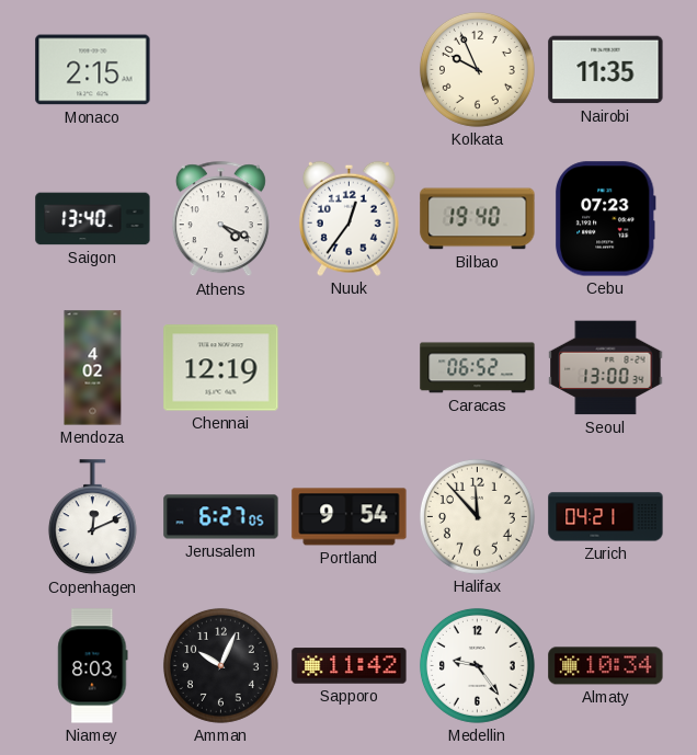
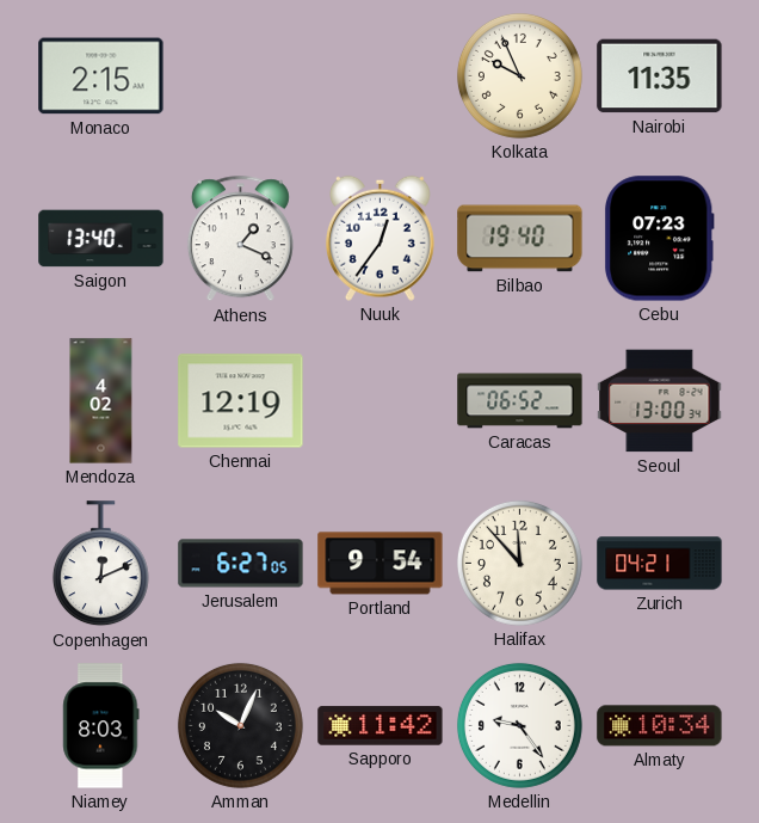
Athens: 4:19 -> 1:19
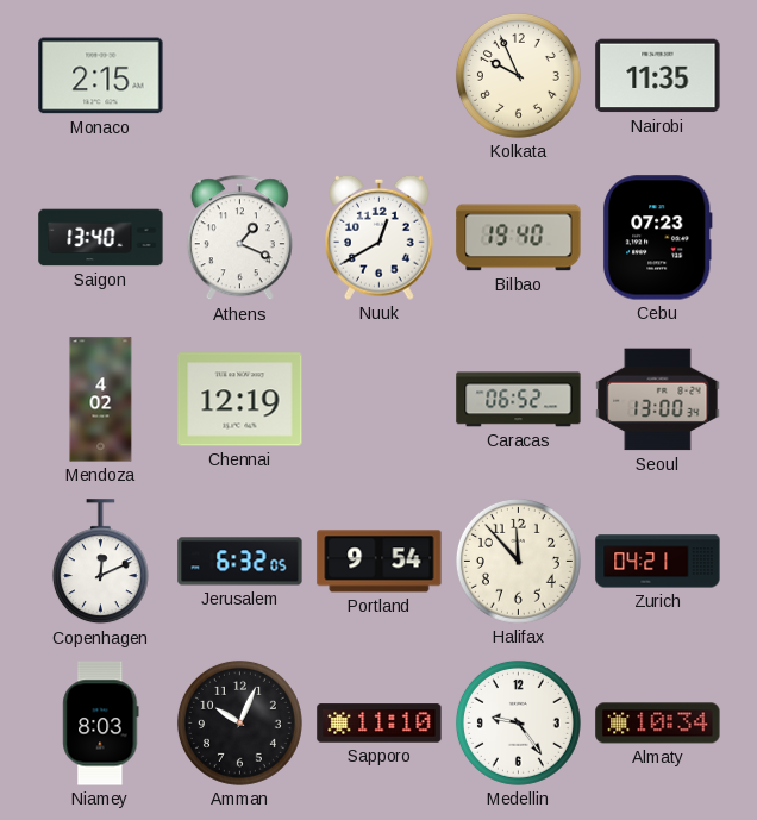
Nuuk: 12:36 -> 12:40
Jerusalem: 6:27 -> 6:32
Sapporo: 11:42 -> 11:10
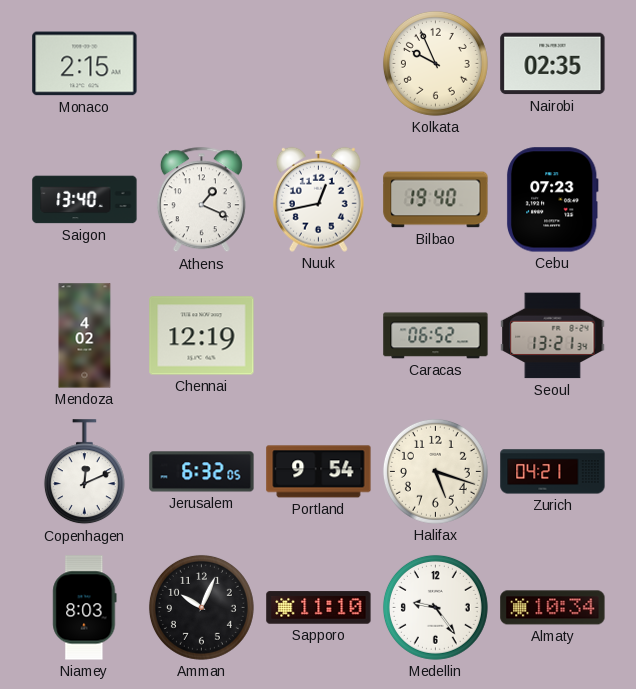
Nairobi: 11:35 -> 02:35
Nuuk: 12:40 -> 12:43
Seoul: 13:00 -> 13:21
Halifax: 11:53 -> 5:18
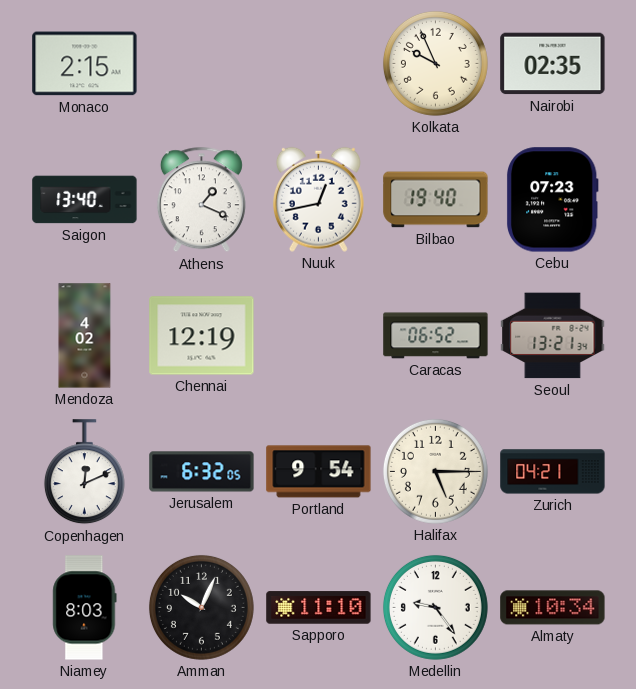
Halifax: 5:18 -> 5:15
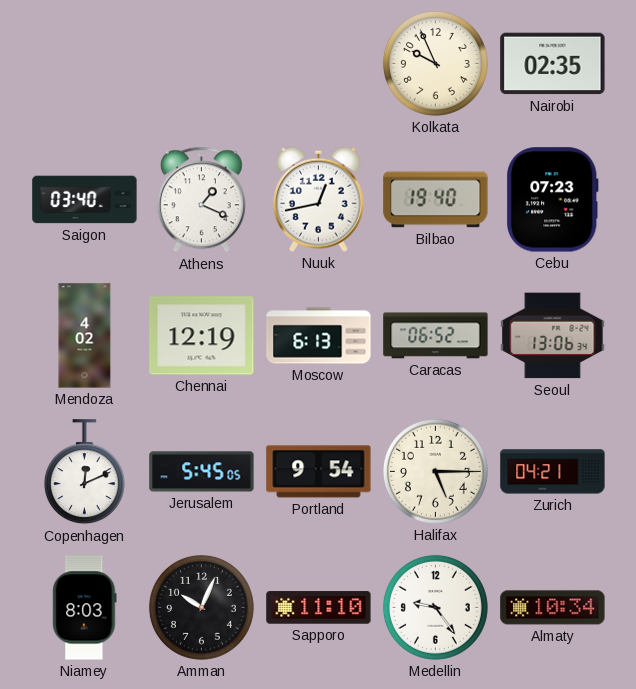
Monaco: 2:15 -> none
Saigon: 13:40 -> 03:40
Moscow: none -> 6:13
Seoul: 13:21 -> 13:06
Jerusalem: 6:32 -> 5:45
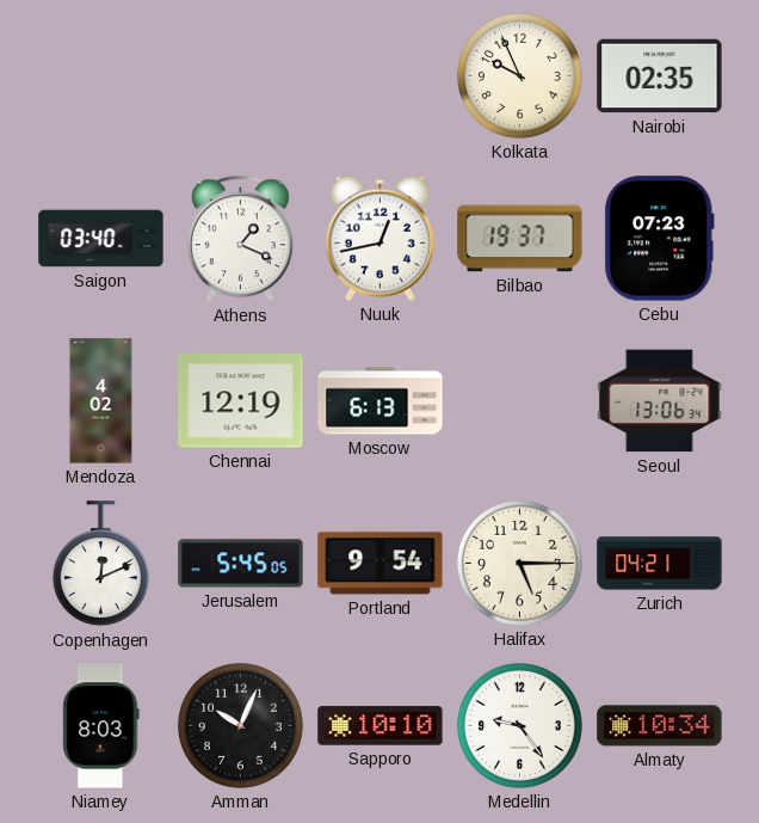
Bilbao: 19:40 -> 19:37
Caracas: 06:52 -> none
Sapporo: 11:10 -> 10:10
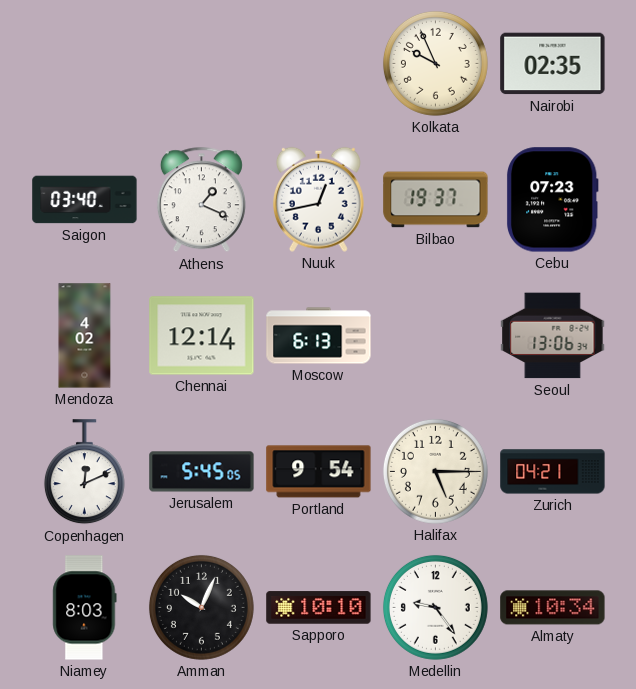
Chennai: 12:19 -> 12:14
